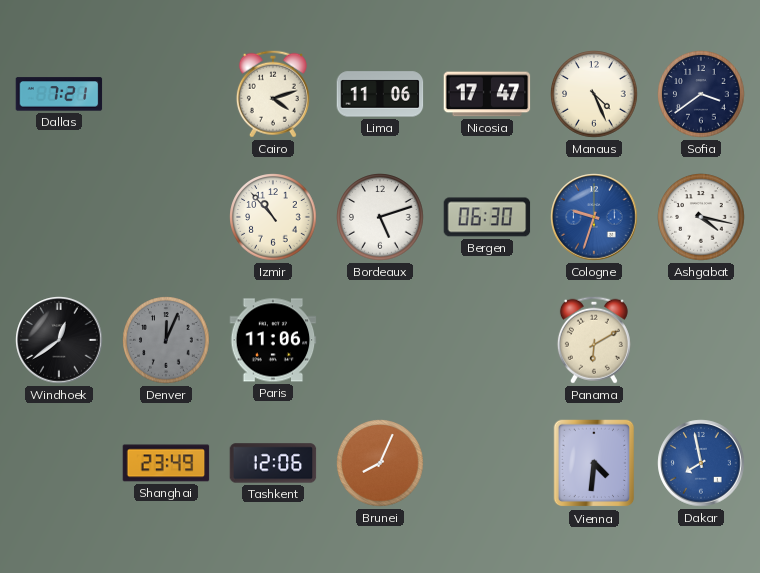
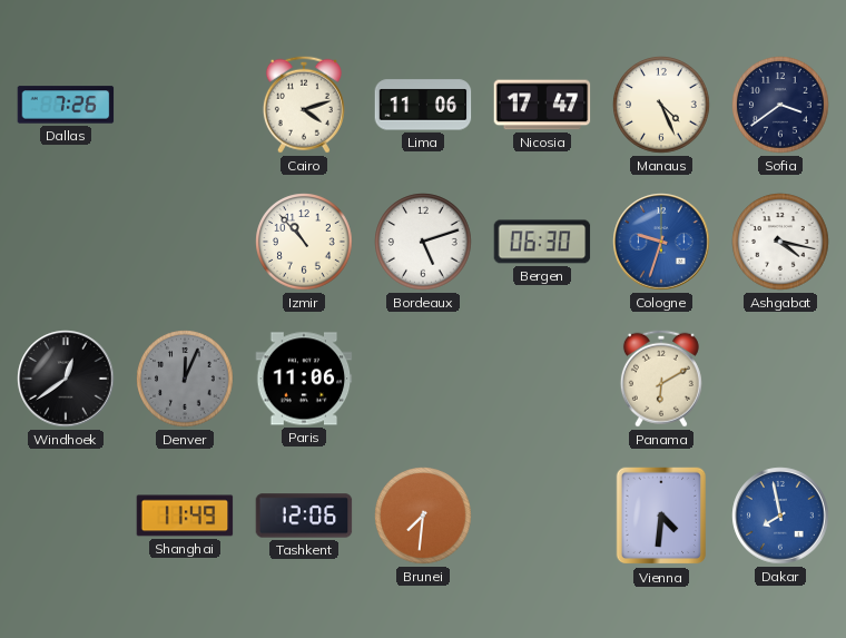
Dallas: 7:21 -> 7:26
Shanghai: 23:49 -> 11:49
Brunei: 8:04 -> 7:31
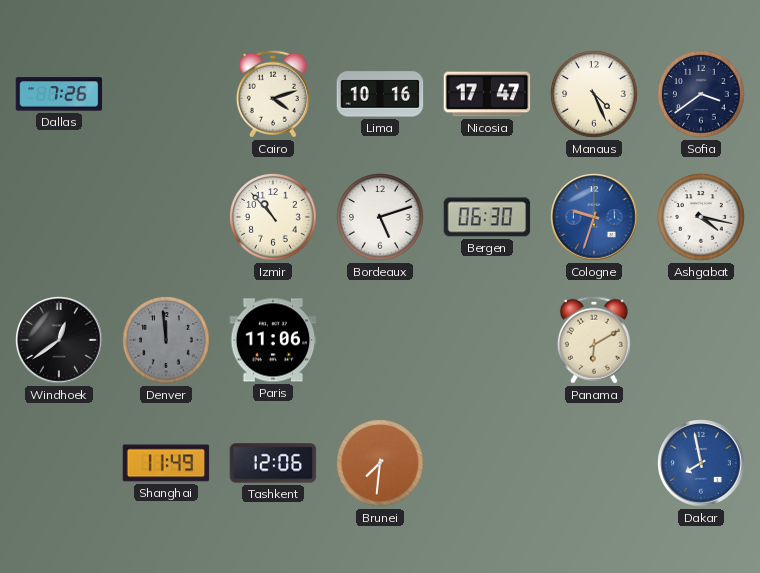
Lima: 11:06 -> 10:16
Denver: 12:04 -> 11:59
Vienna: 4:31 -> none
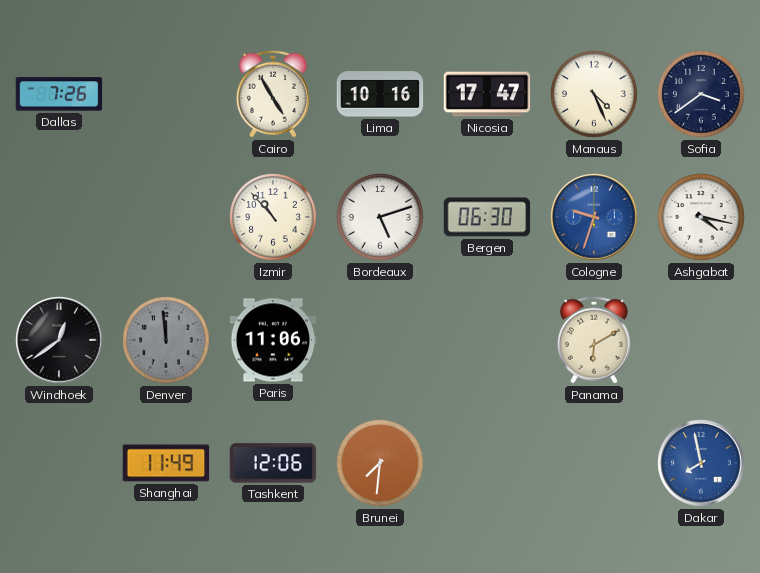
Cairo: 4:12 -> 4:55
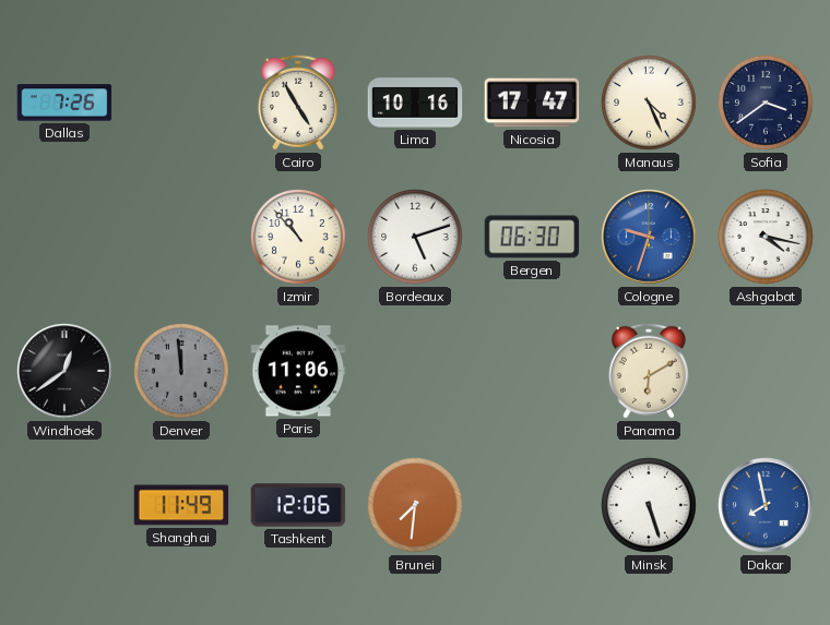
Minsk: none -> 5:27
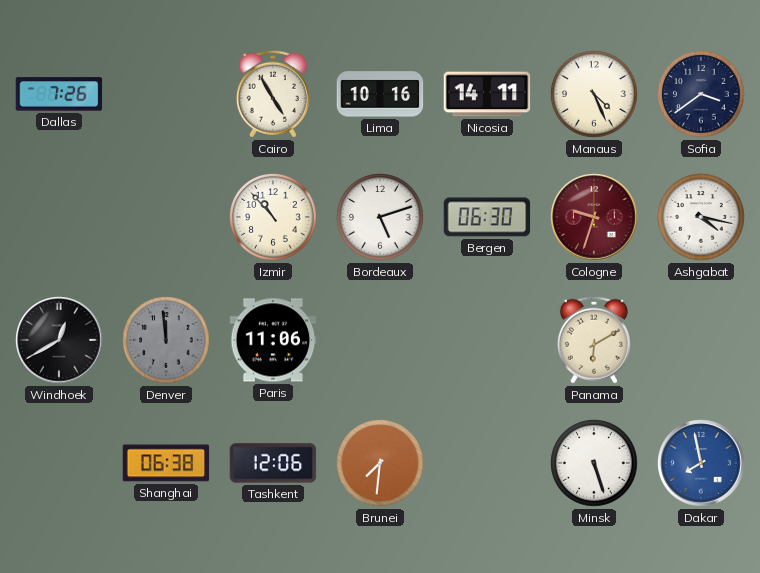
Nicosia: 17:47 -> 14:11
Cologne dial: blue -> burgundy
Windhoek: 12:39 -> 12:40
Shanghai: 11:49 -> 06:38
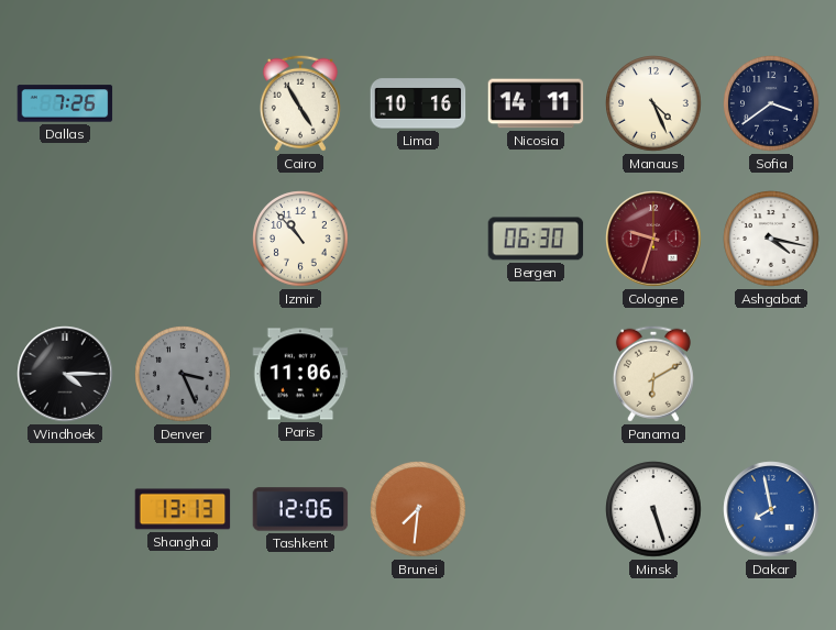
Bordeaux: 5:12 -> none
Windhoek: 12:40 -> 4:15
Denver: 11:59 -> 3:26
Shanghai: 06:38 -> 13:13
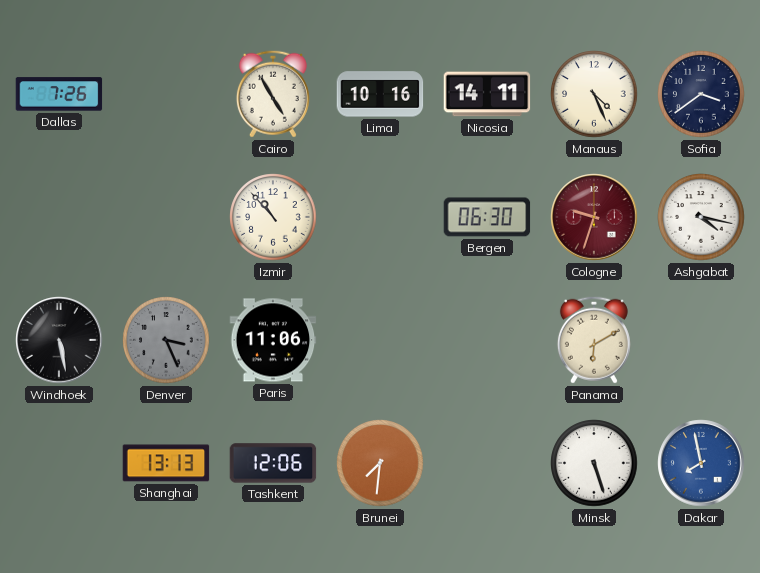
Windhoek: 4:15 -> 5:28
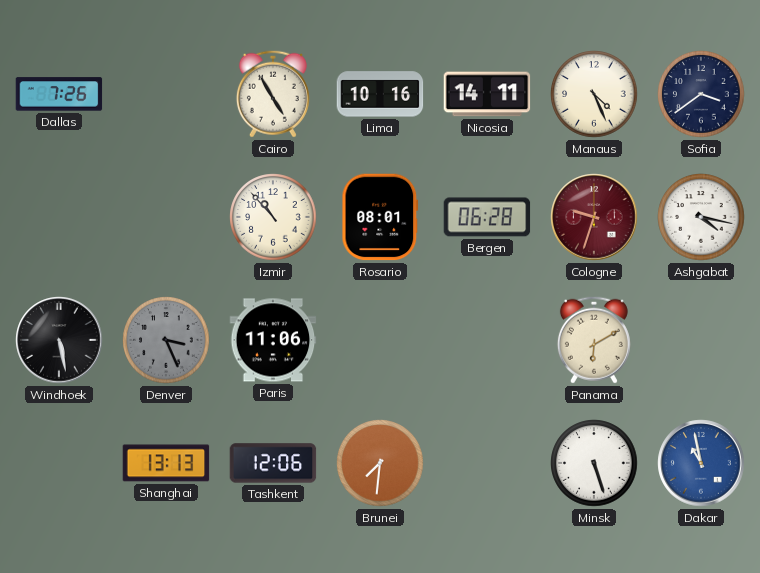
Rosario: none -> 08:01
Bergen: 06:30 -> 06:28
Dakar: 7:58 -> 10:58
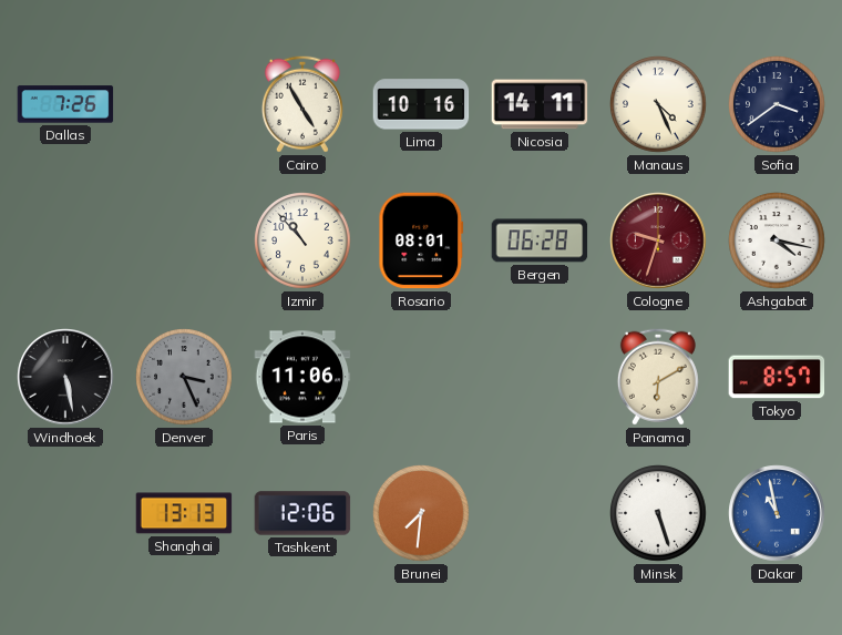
Tokyo: none -> 8:57
